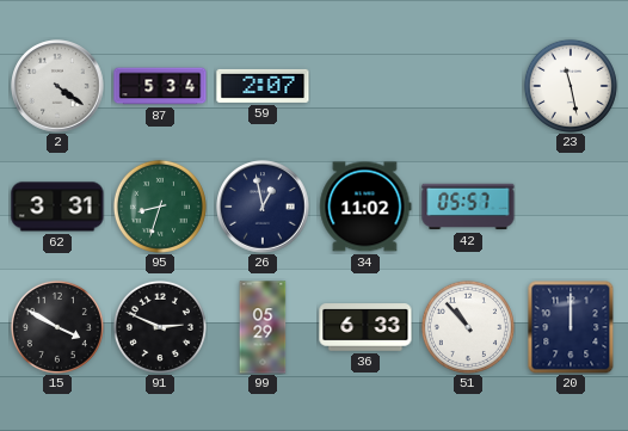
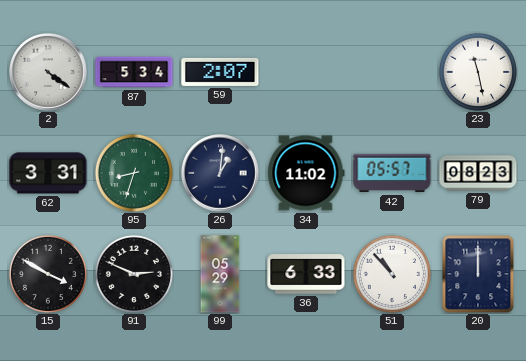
26: 12:58 -> 1:01
79: none -> 08:23
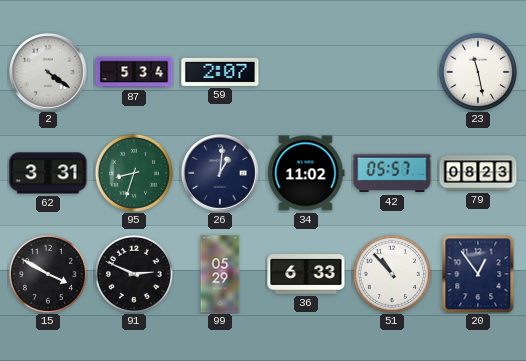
20: 12:00 -> 12:54
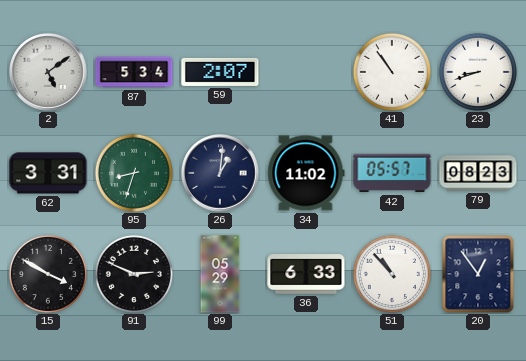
2: 4:21 -> 5:09
41: none -> 10:54
23: 11:28 -> 8:42
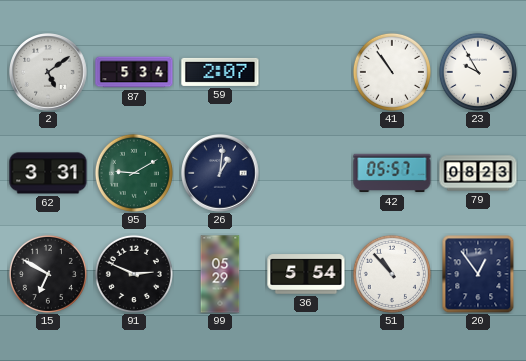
23: 8:42 -> 9:55
95: 8:33 -> 9:10
34: 11:02 -> none
15: 3:50 -> 6:50
36: 6:33 -> 5:54
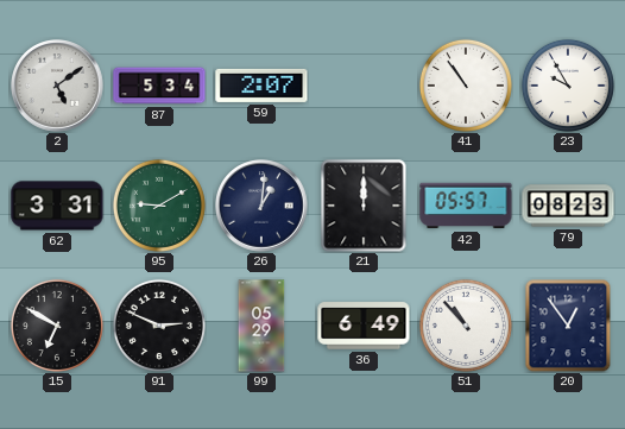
21: none -> 12:00
36: 5:54 -> 6:49
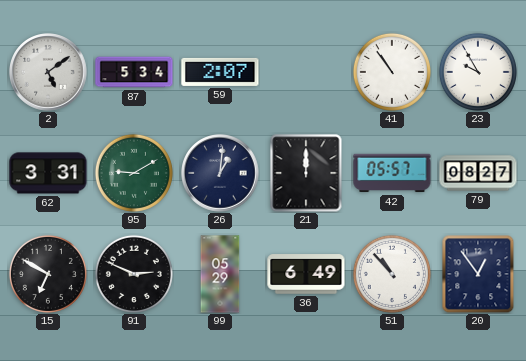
79: 08:23 -> 08:27
